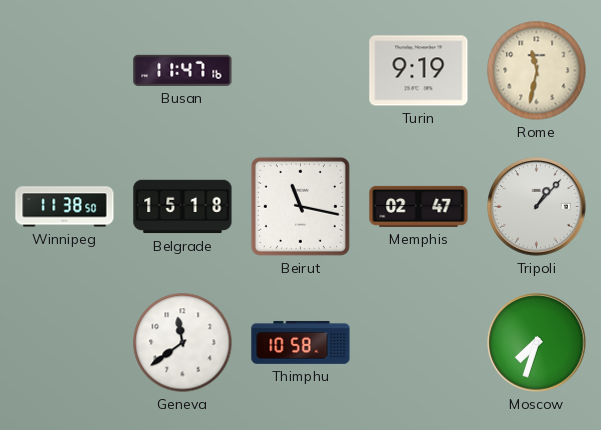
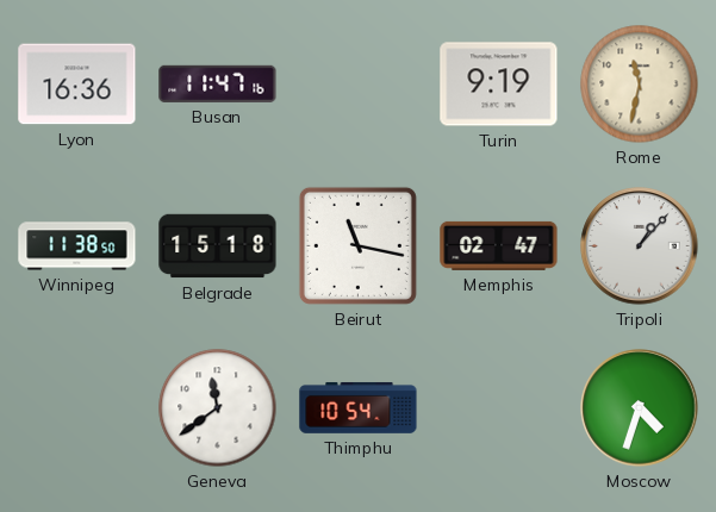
Lyon: none -> 16:36
Thimphu: 10:58 -> 10:54
Moscow: 7:33 -> 4:33
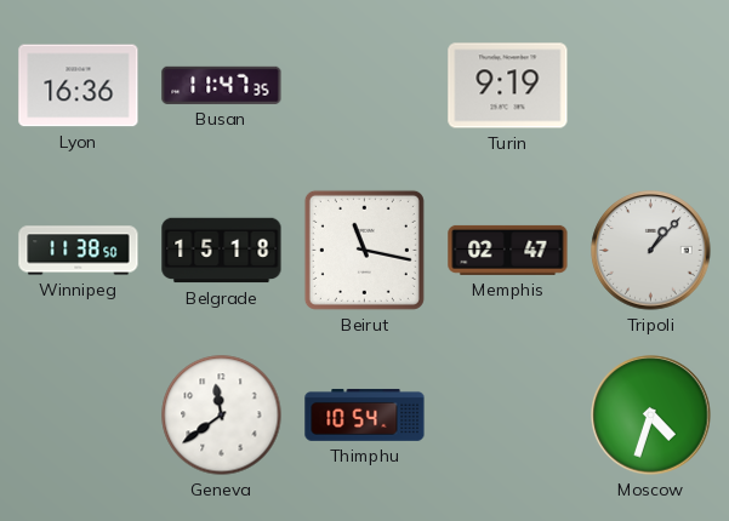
Busan: 11:47:16 -> 11:47:35
Rome: 11:32 -> none
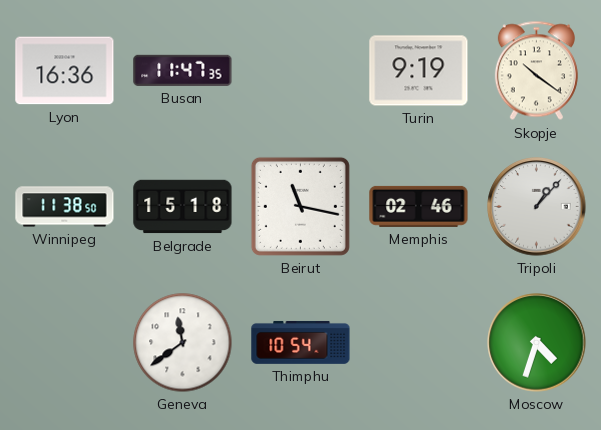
Skopje: none -> 10:21
Memphis: 02:47 -> 02:46
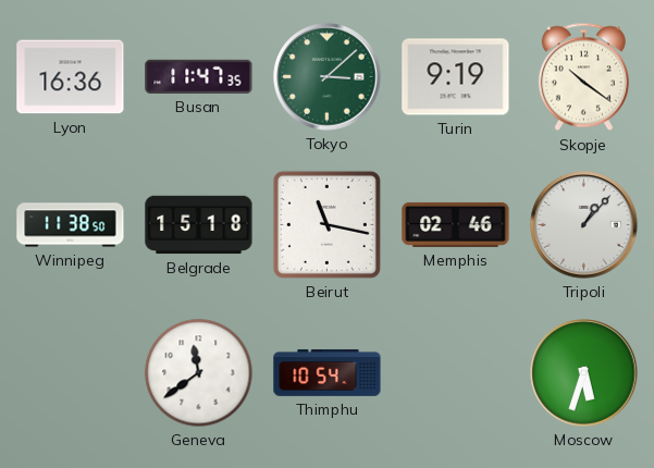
Tokyo: none -> 3:08
Moscow: 4:33 -> 5:33
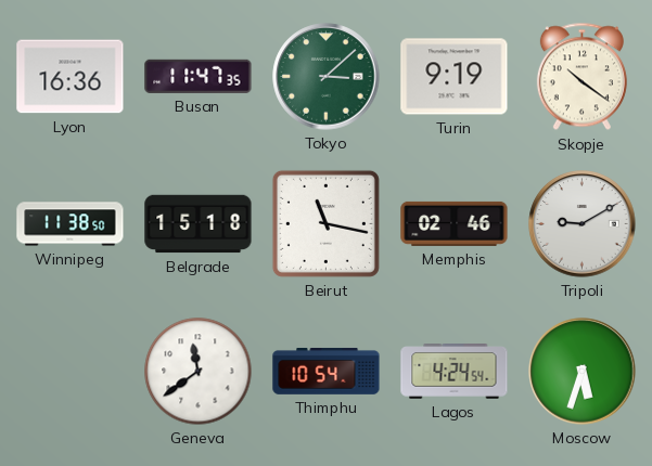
Tripoli: 1:07 -> 9:10
Lagos: none -> 4:24
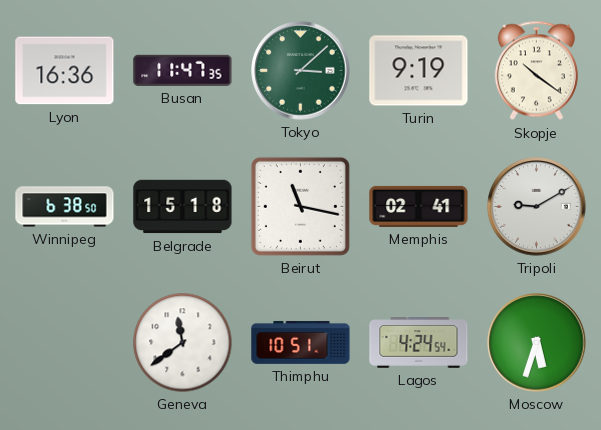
Winnipeg: 11:38 -> 6:38
Memphis: 02:46 -> 02:41
Thimphu: 10:54 -> 10:51
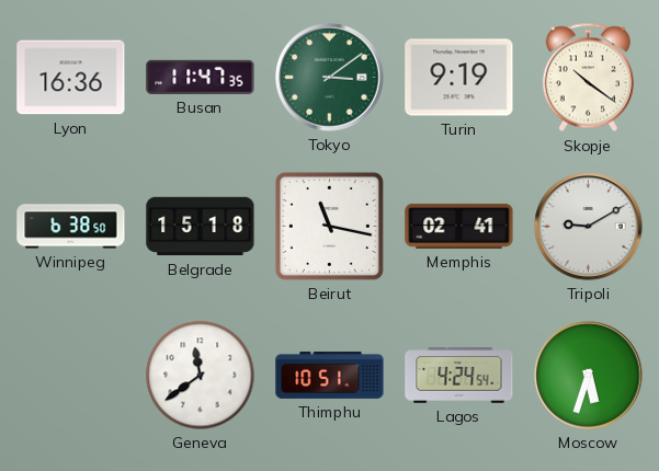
Tokyo: 3:08 -> 3:09
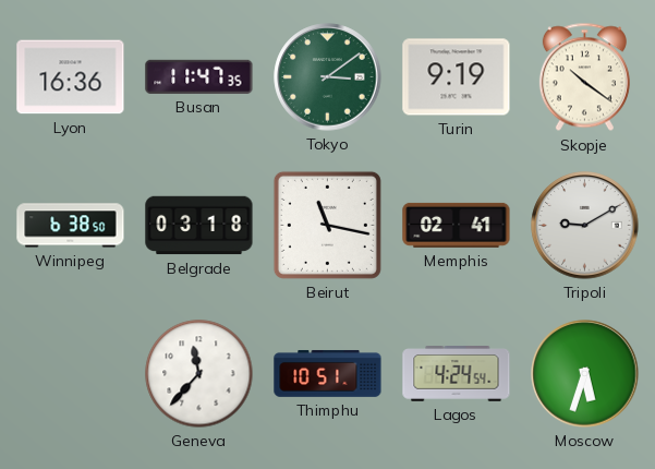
Belgrade: 15:18 -> 03:18
Geneva: 11:39 -> 11:37
